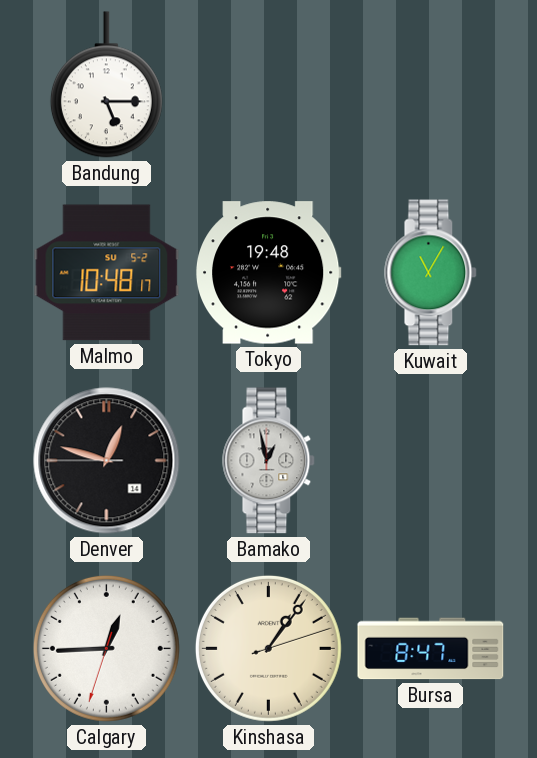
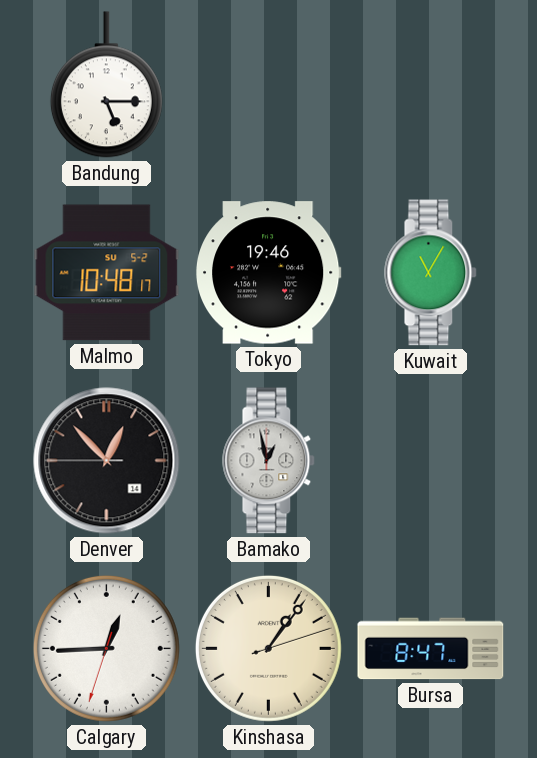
Tokyo: 19:48 -> 19:46
Denver: 12:47 -> 12:52
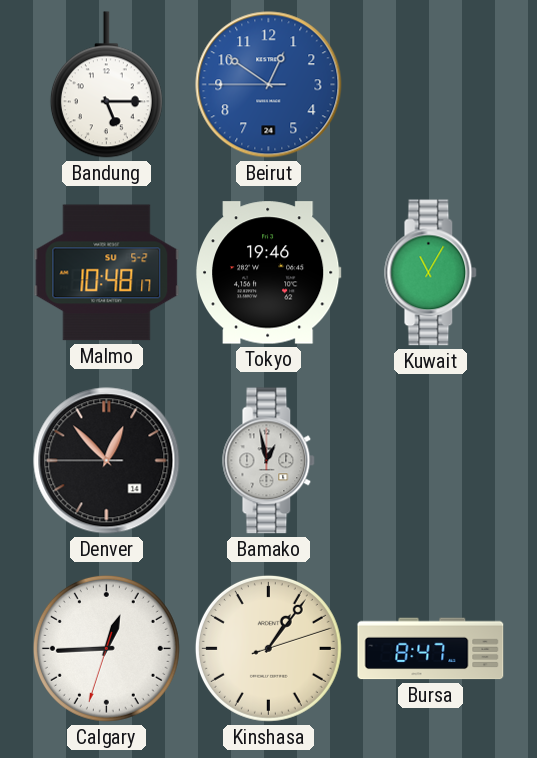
Beirut: none -> 12:50
